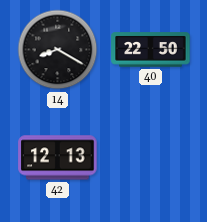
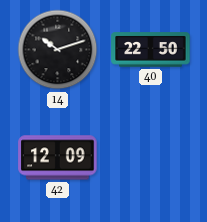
14: 8:20 -> 10:12
42: 12:13 -> 12:09
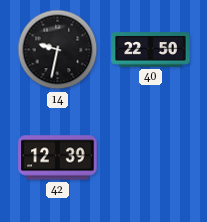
14: 10:12 -> 9:32
42: 12:09 -> 12:39
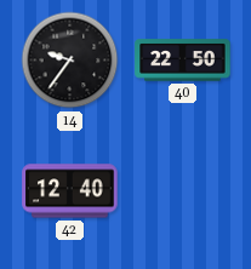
14: 9:32 -> 9:36
42: 12:39 -> 12:40
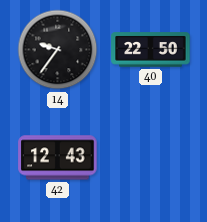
42: 12:40 -> 12:43
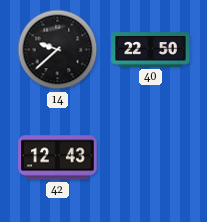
14: 9:36 -> 9:38
